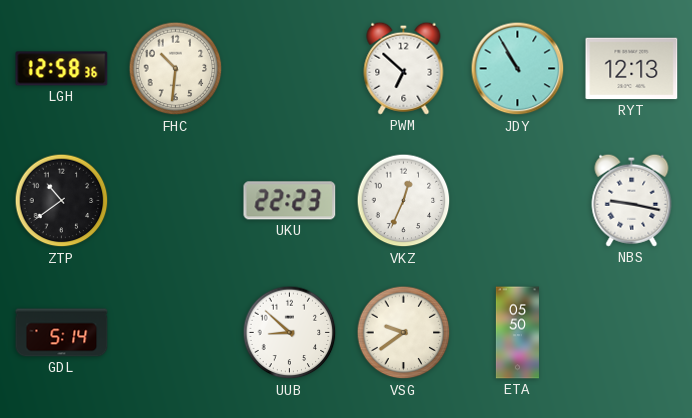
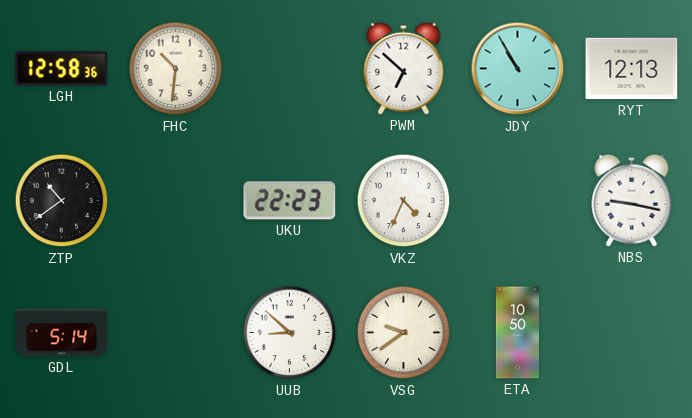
VKZ: 12:34 -> 4:34
ETA: 05:50 -> 10:50
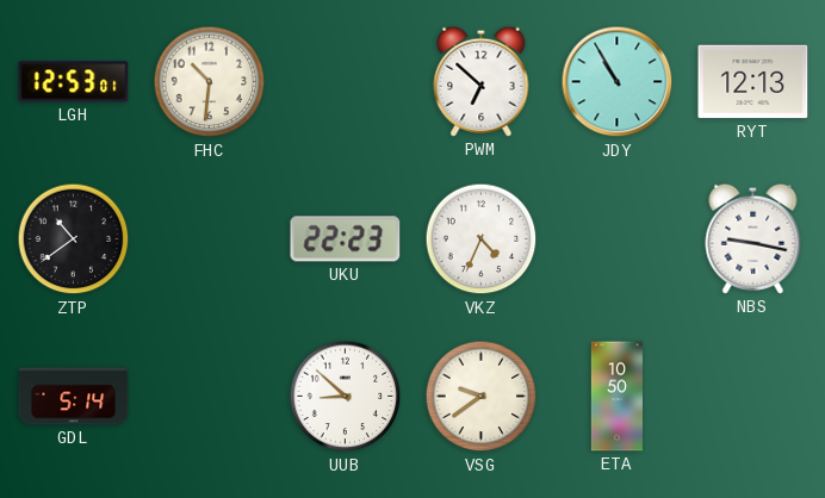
LGH: 12:58 -> 12:53
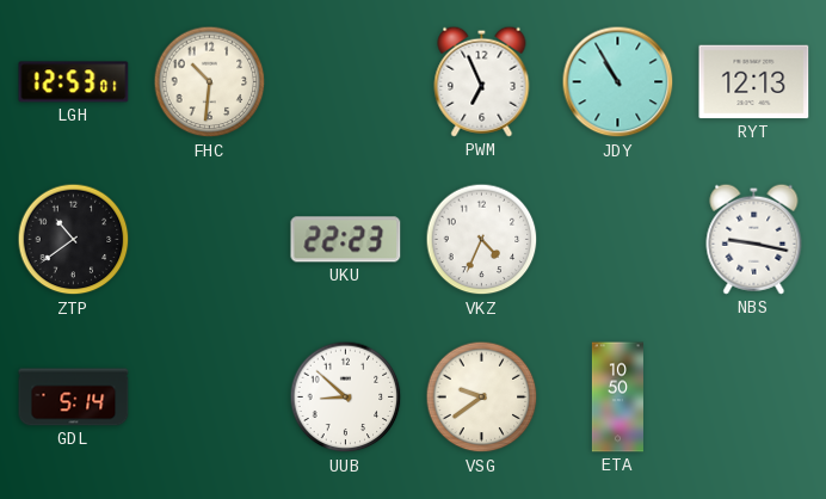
PWM: 6:52 -> 6:56
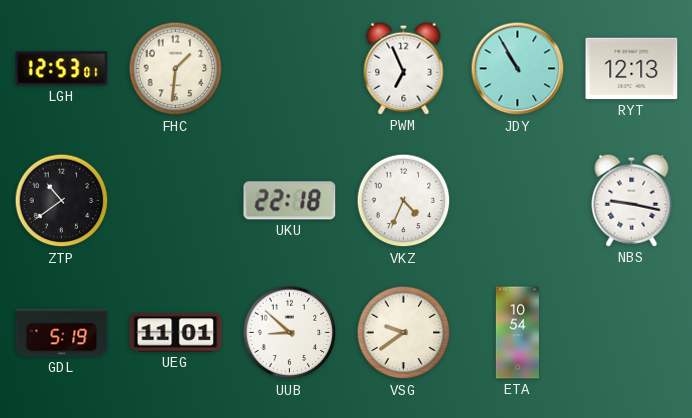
FHC: 10:31 -> 1:31
UKU: 22:23 -> 22:18
GDL: 5:14 -> 5:19
UEG: none -> 11:01
ETA: 10:50 -> 10:54
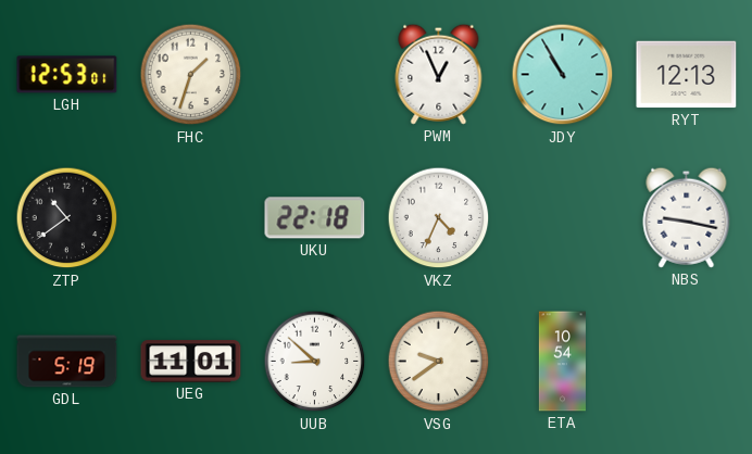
FHC: 1:31 -> 1:33
PWM: 6:56 -> 12:56
